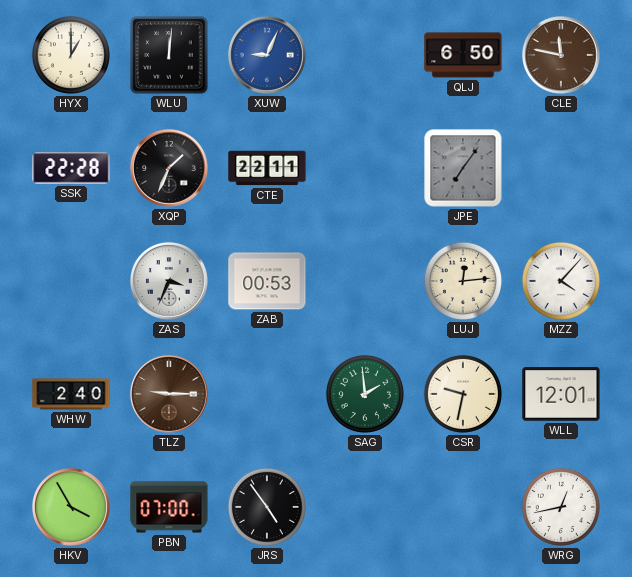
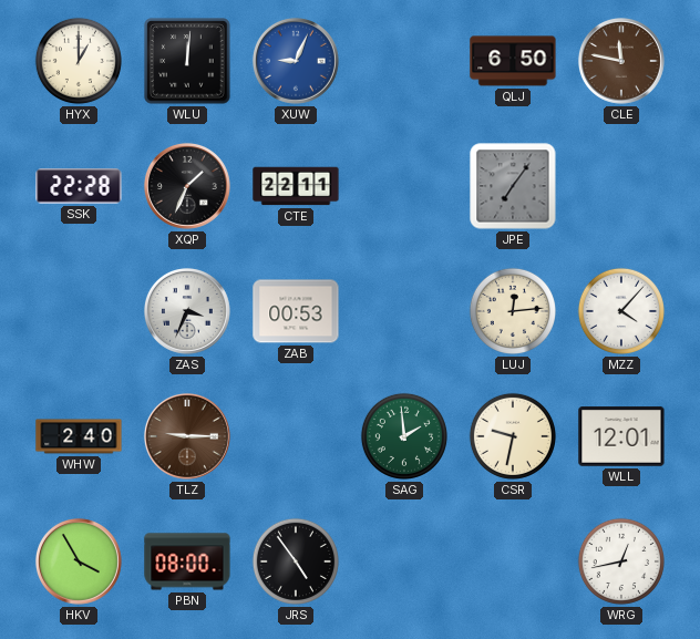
PBN: 07:00 -> 08:00
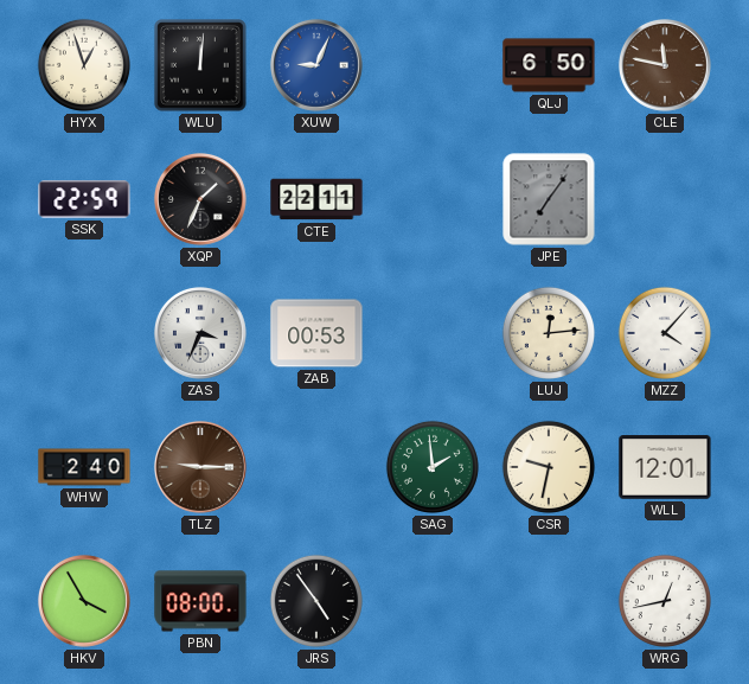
HYX: 1:00 -> 12:57
SSK: 22:28 -> 22:59
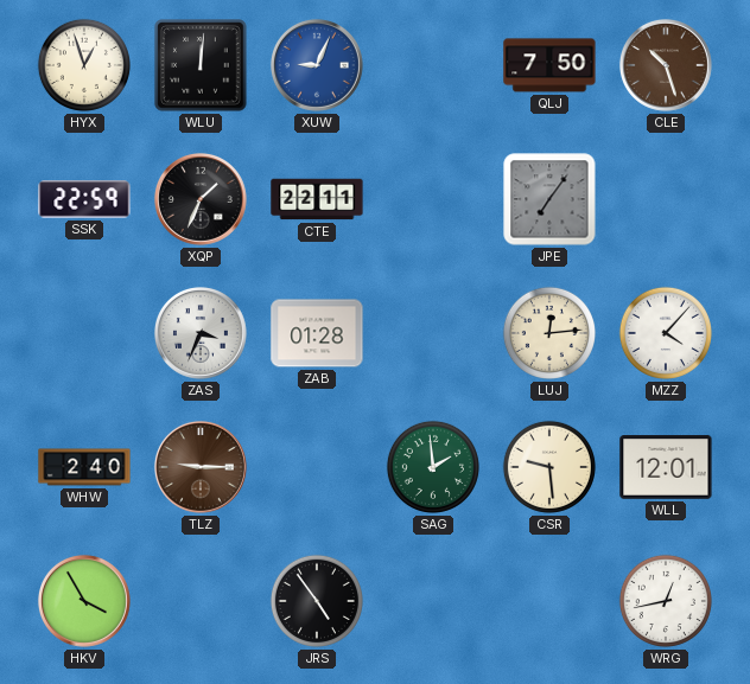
QLJ: 6:50 -> 7:50
CLE: 11:47 -> 10:27
ZAB: 00:53 -> 01:28
CSR: 9:32 -> 9:29
PBN: 08:00 -> none
